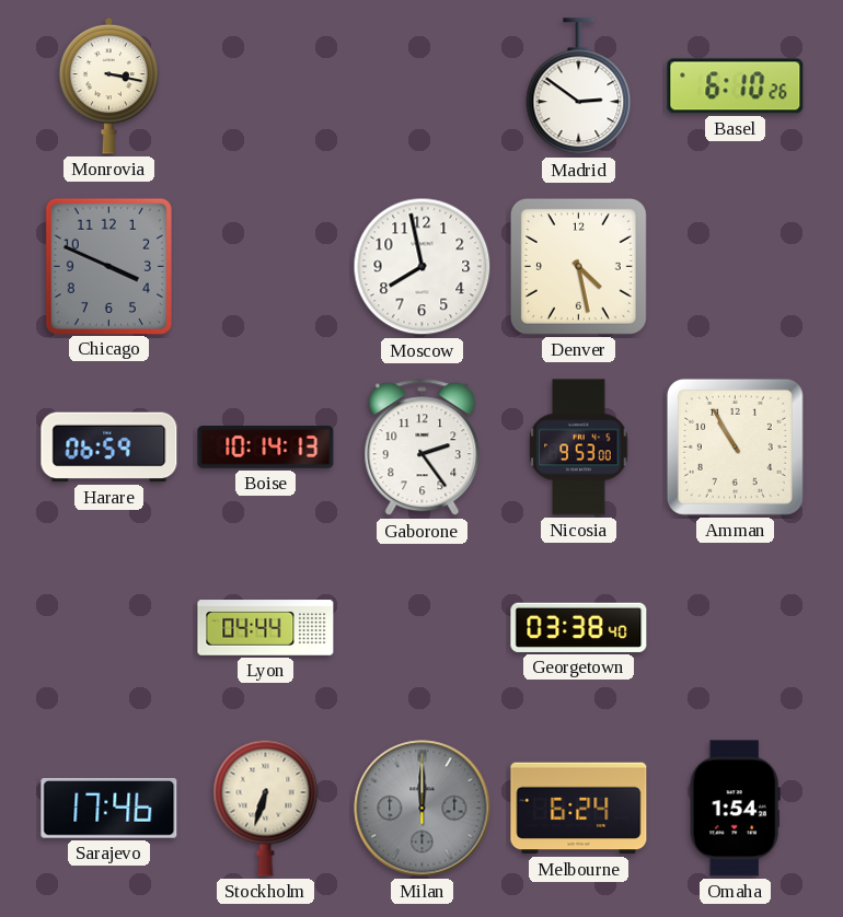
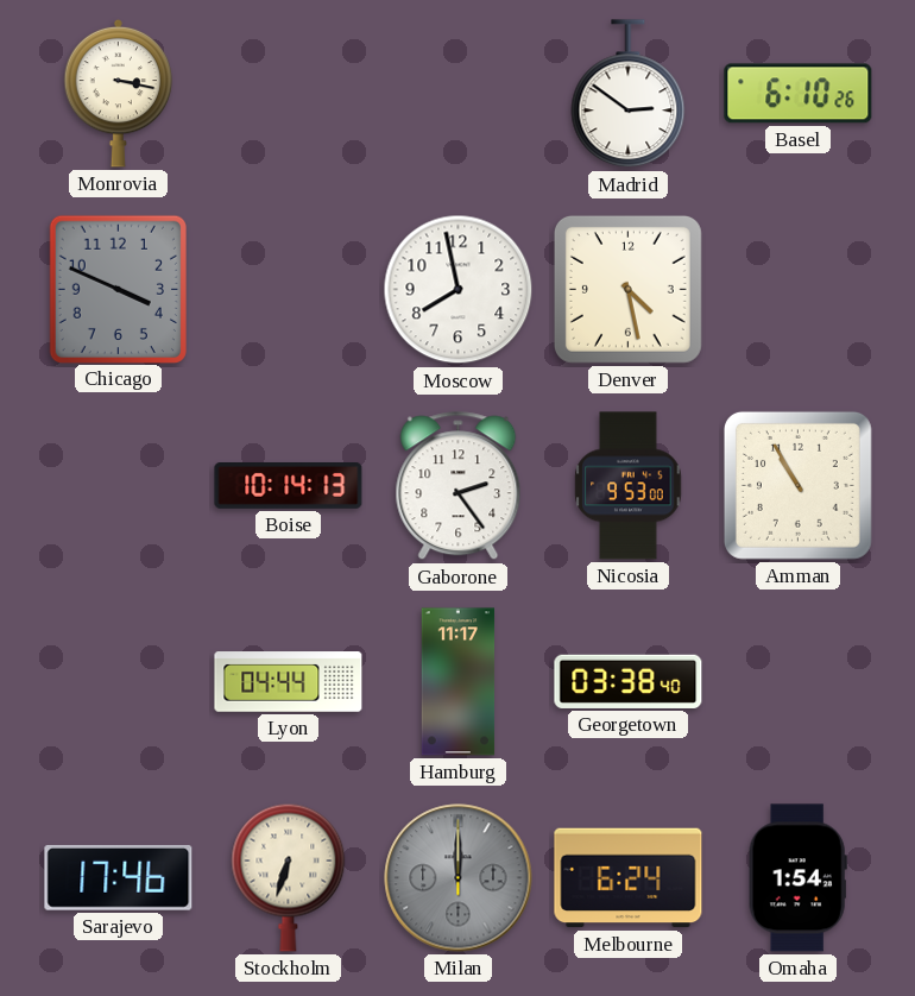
Harare: 06:59 -> none
Hamburg: none -> 11:17
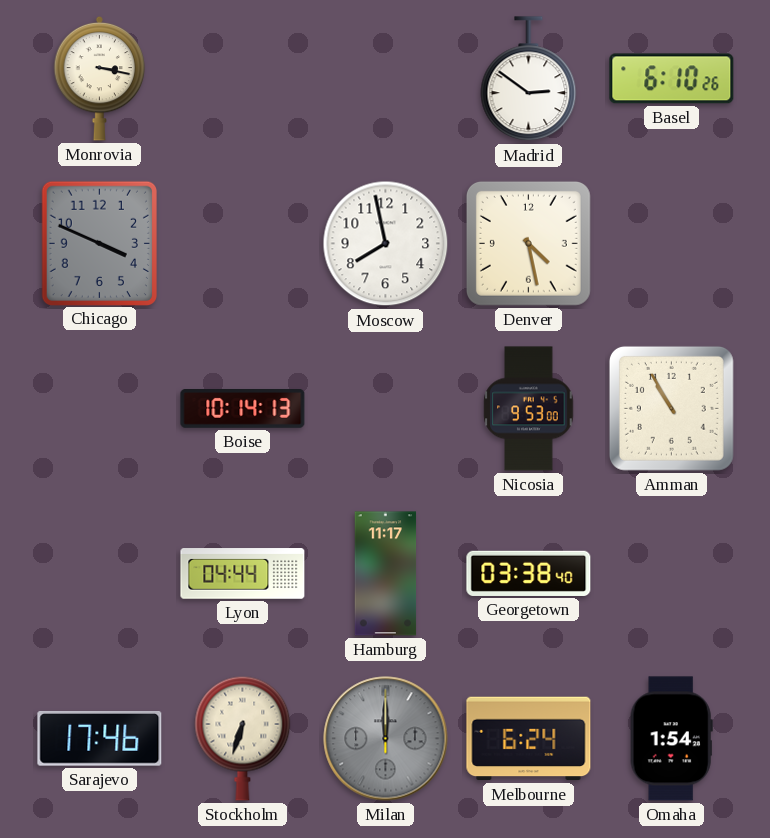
Gaborone: 2:24 -> none
